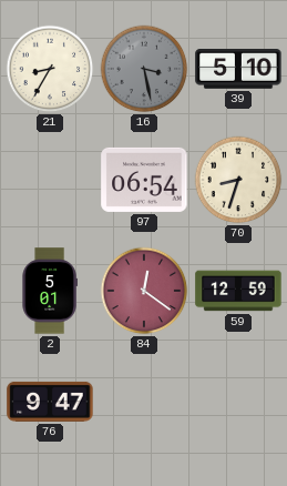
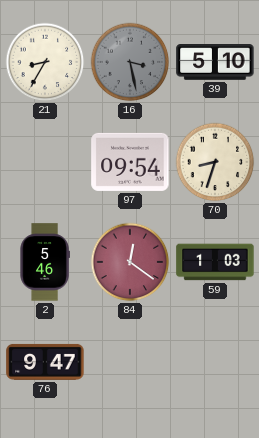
97: 06:54 -> 09:54
2: 5:01 -> 5:46
59: 12:59 -> 1:03
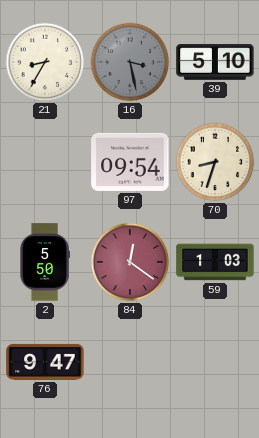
2: 5:46 -> 5:50
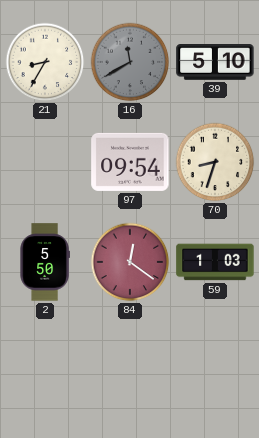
16: 3:28 -> 11:40
76: 9:47 -> none
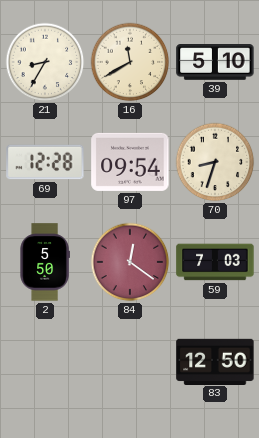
16 dial: grey -> cream
69: none -> 12:28
59: 1:03 -> 7:03
83: none -> 12:50
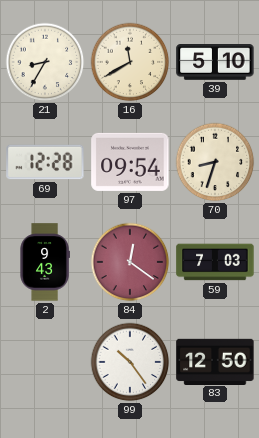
2: 5:50 -> 9:43
99: none -> 10:24
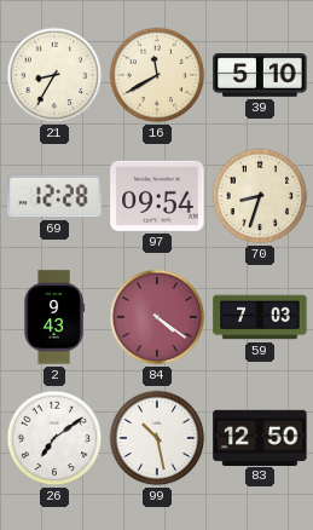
84: 12:21 -> 4:21
26: none -> 7:09
99: 10:24 -> 10:28
